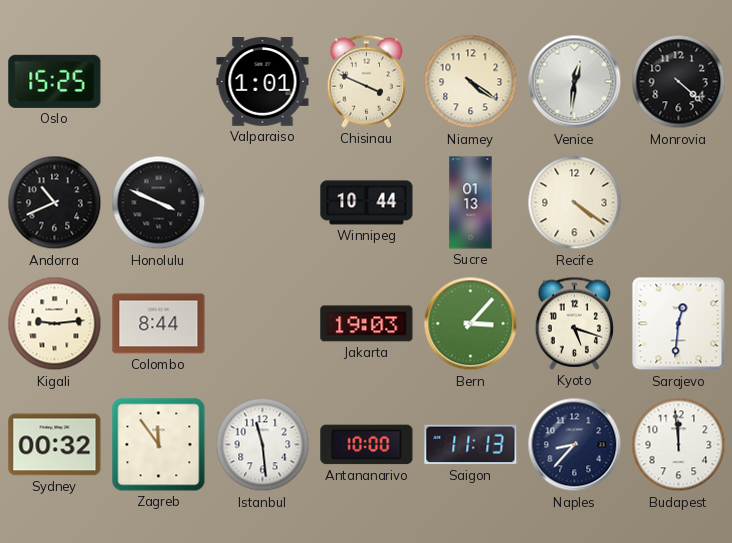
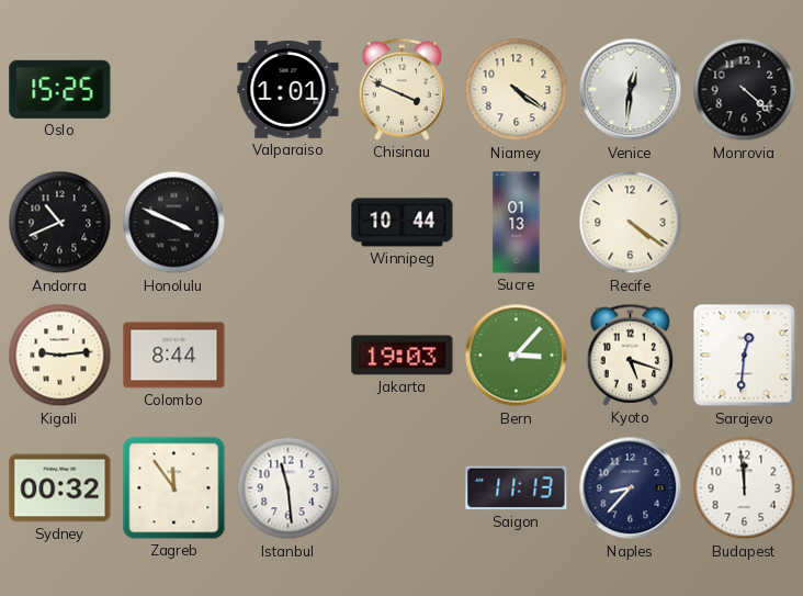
Antananarivo: 10:00 -> none
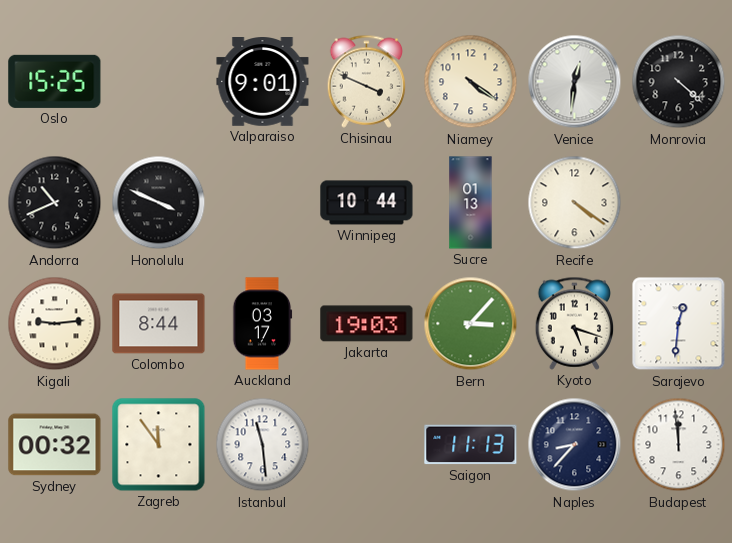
Valparaiso: 1:01 -> 9:01
Auckland: none -> 03:17
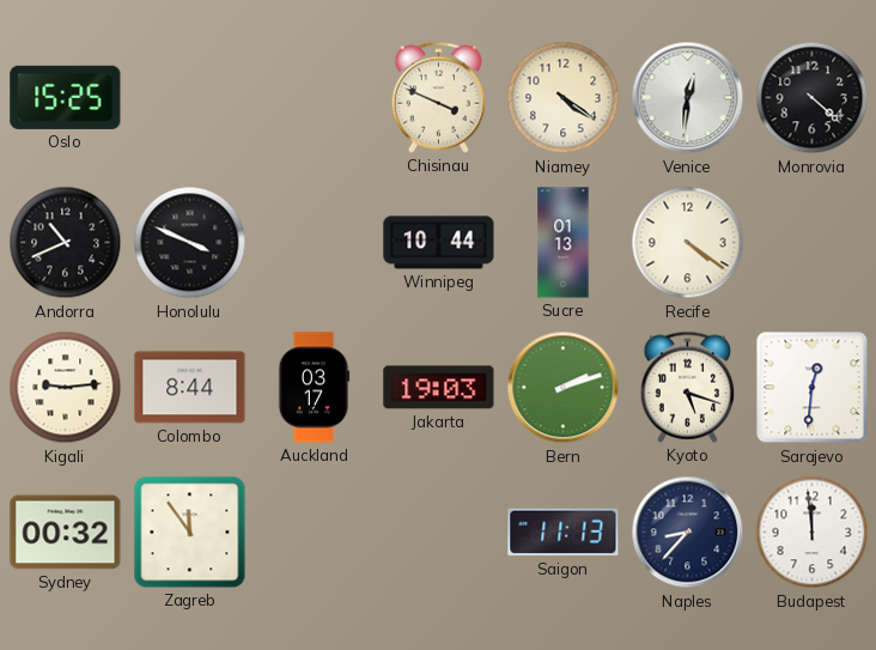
Valparaiso: 9:01 -> none
Bern: 3:07 -> 2:12
Istanbul: 11:29 -> none
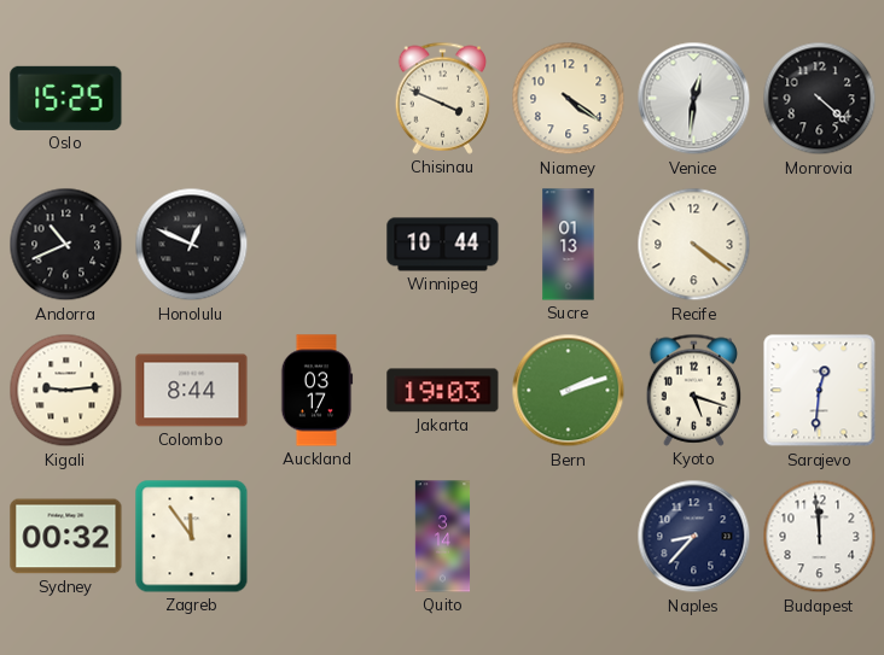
Honolulu: 3:49 -> 12:49
Quito: none -> 3:14
Saigon: 11:13 -> none
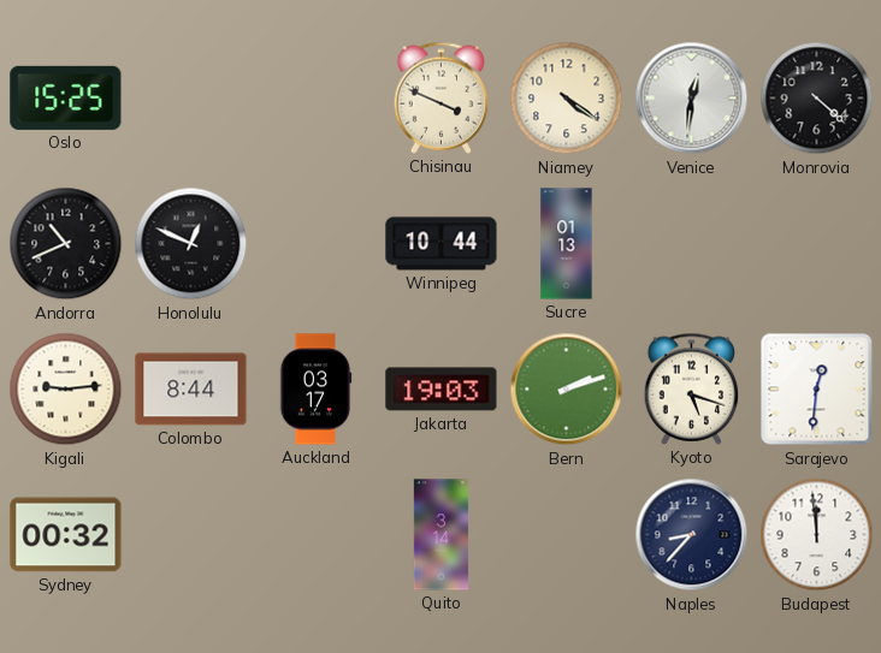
Recife: 4:21 -> none
Zagreb: 11:54 -> none
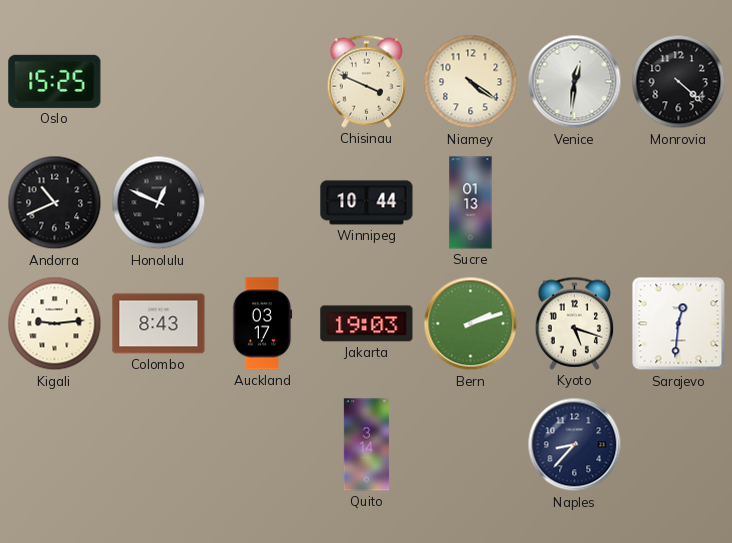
Colombo: 8:44 -> 8:43
Sydney: 00:32 -> none
Budapest: 11:59 -> none
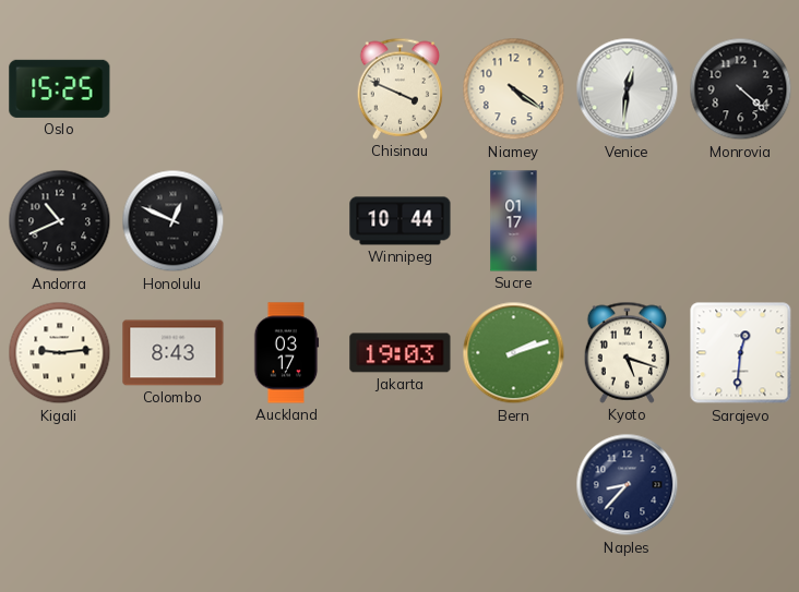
Sucre: 01:13 -> 01:17
Quito: 3:14 -> none
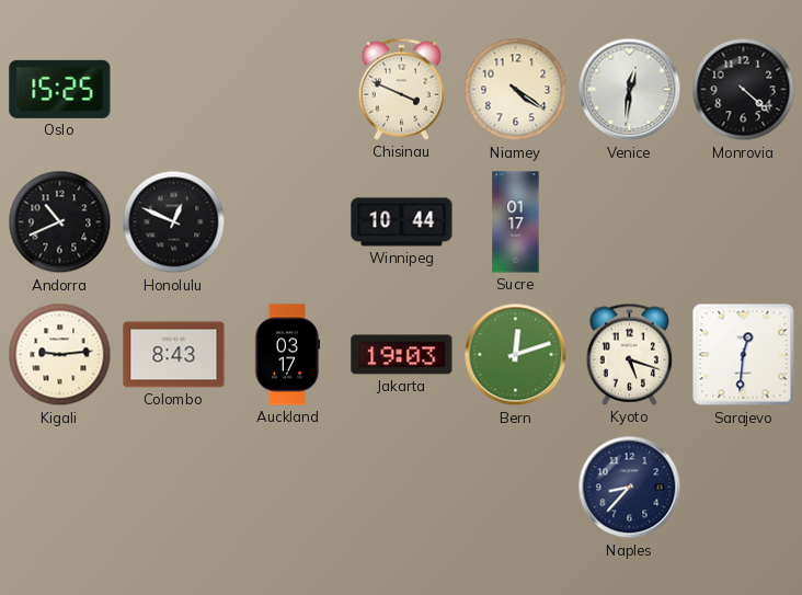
Bern: 2:12 -> 12:12
